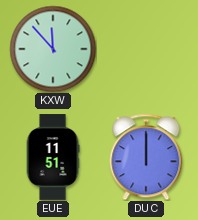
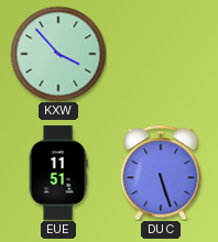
KXW: 11:53 -> 3:53
DUC: 12:00 -> 5:27
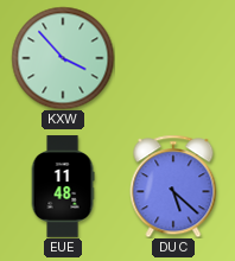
EUE: 11:51 -> 11:48
DUC: 5:27 -> 5:22
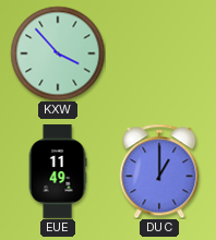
EUE: 11:48 -> 11:49
DUC: 5:22 -> 1:00
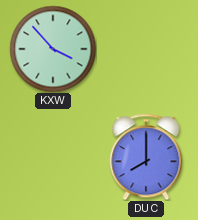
EUE: 11:49 -> none
DUC: 1:00 -> 8:00
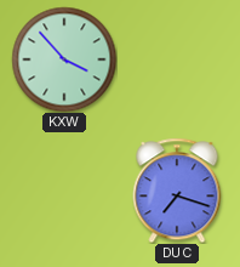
DUC: 8:00 -> 7:18
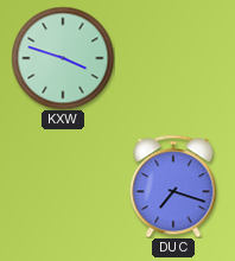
KXW: 3:53 -> 3:48
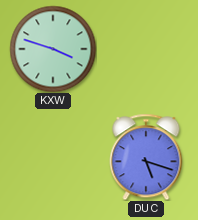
DUC: 7:18 -> 5:18
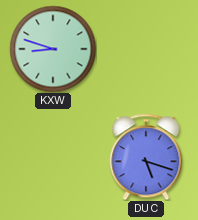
KXW: 3:48 -> 8:48
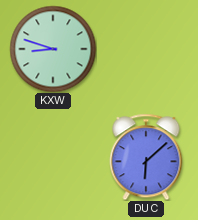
DUC: 5:18 -> 6:08
